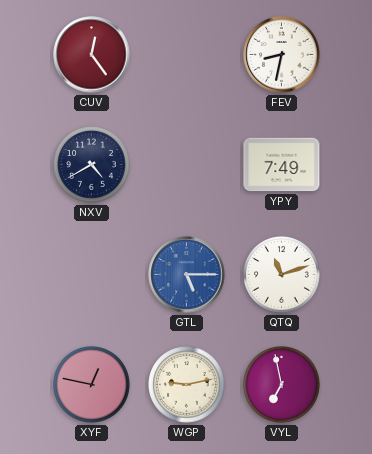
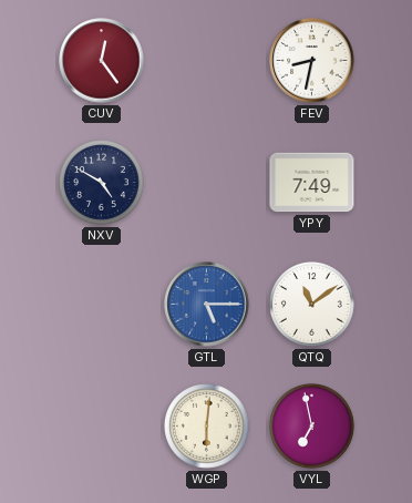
NXV: 4:40 -> 4:50
QTQ: 11:12 -> 11:09
XYF: 12:47 -> none
WGP: 9:13 -> 6:01
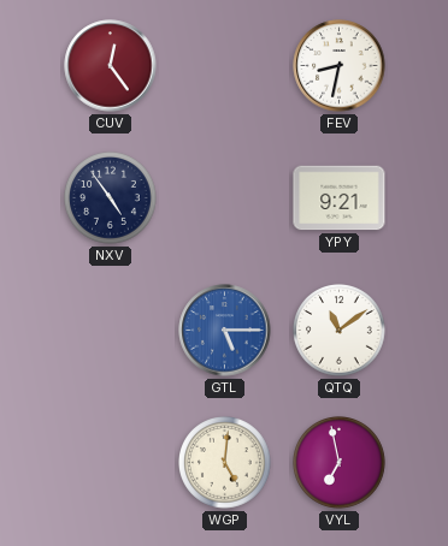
NXV: 4:50 -> 4:54
YPY: 7:49 -> 9:21
WGP: 6:01 -> 5:01
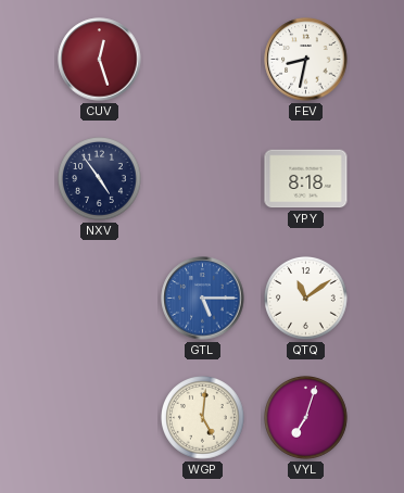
CUV: 12:24 -> 12:27
YPY: 9:21 -> 8:18
VYL: 6:58 -> 7:03
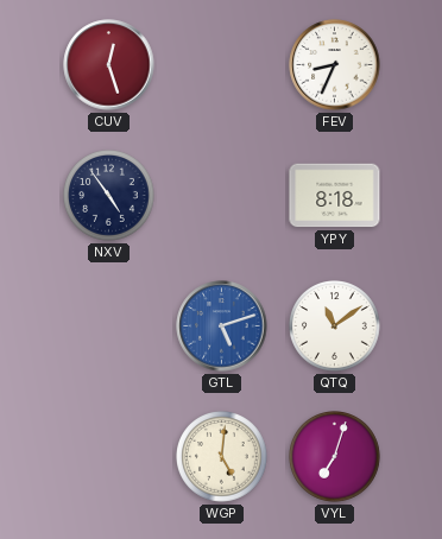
FEV: 8:32 -> 8:34
GTL: 5:15 -> 5:12
